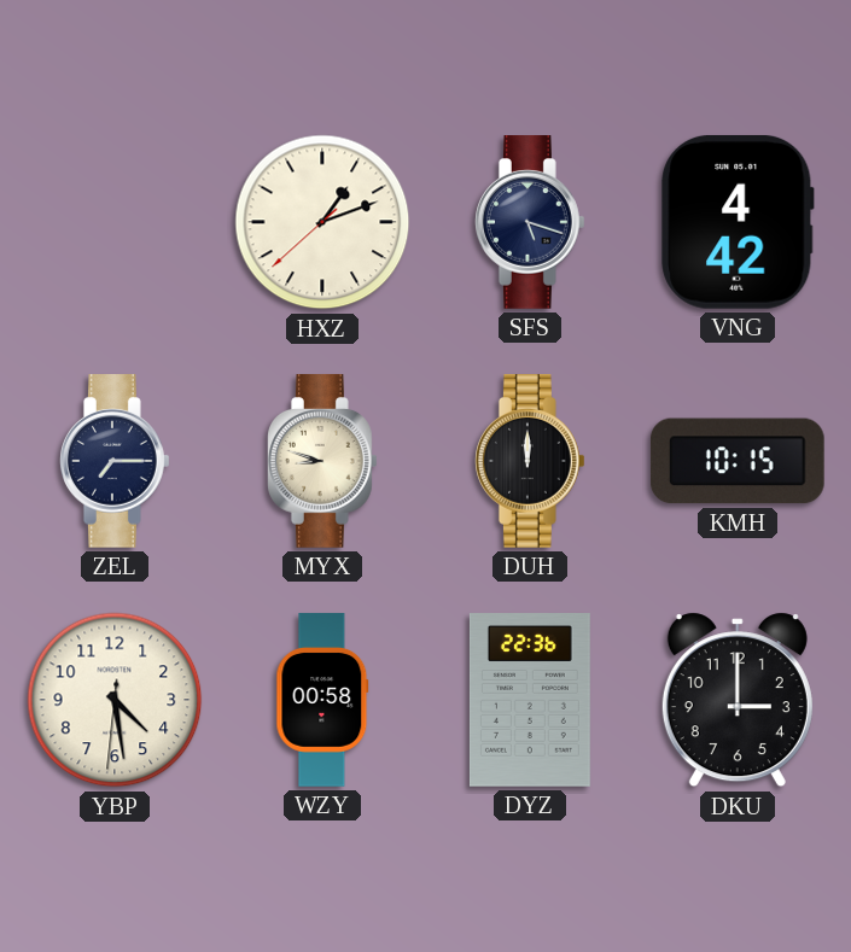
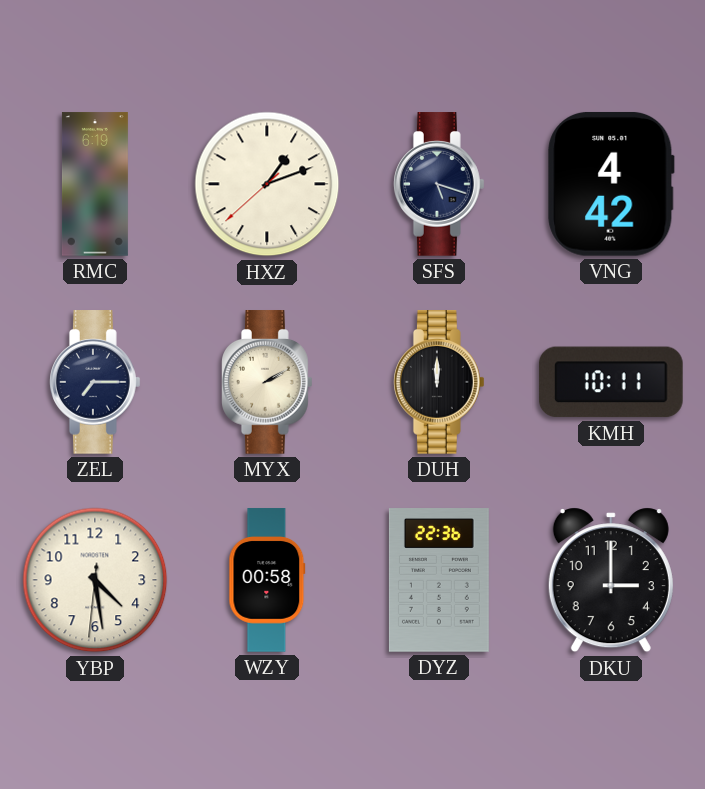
RMC: none -> 6:19
MYX: 8:48 -> 2:10
KMH: 10:15 -> 10:11
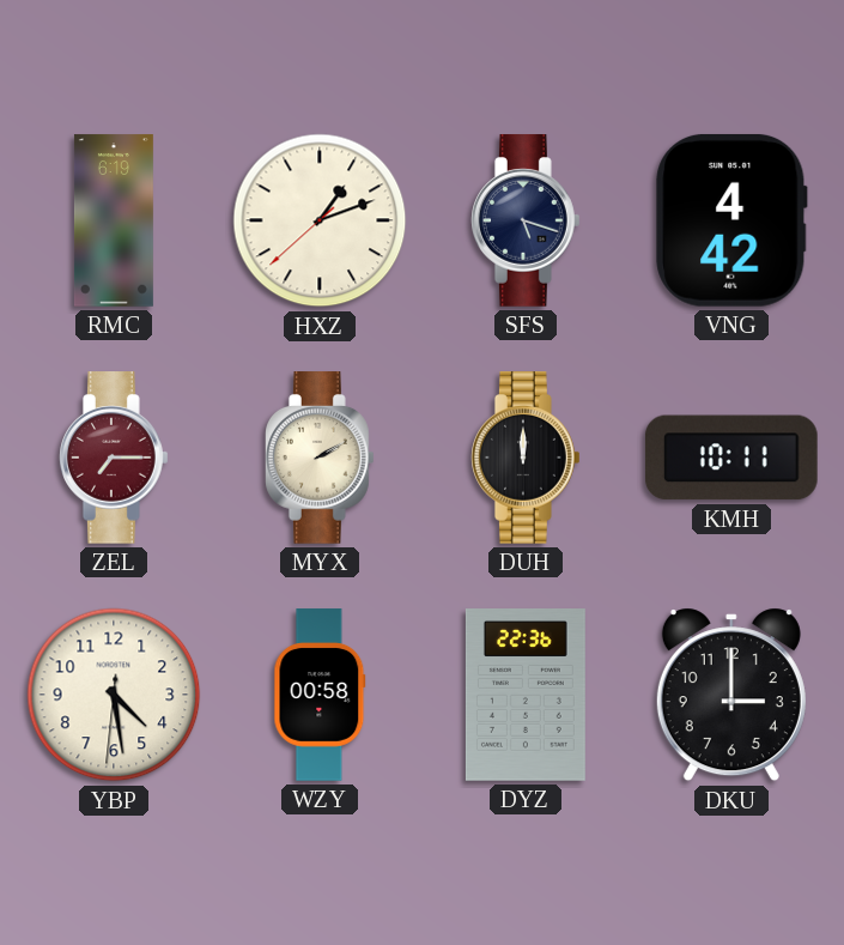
ZEL dial: navy -> burgundy
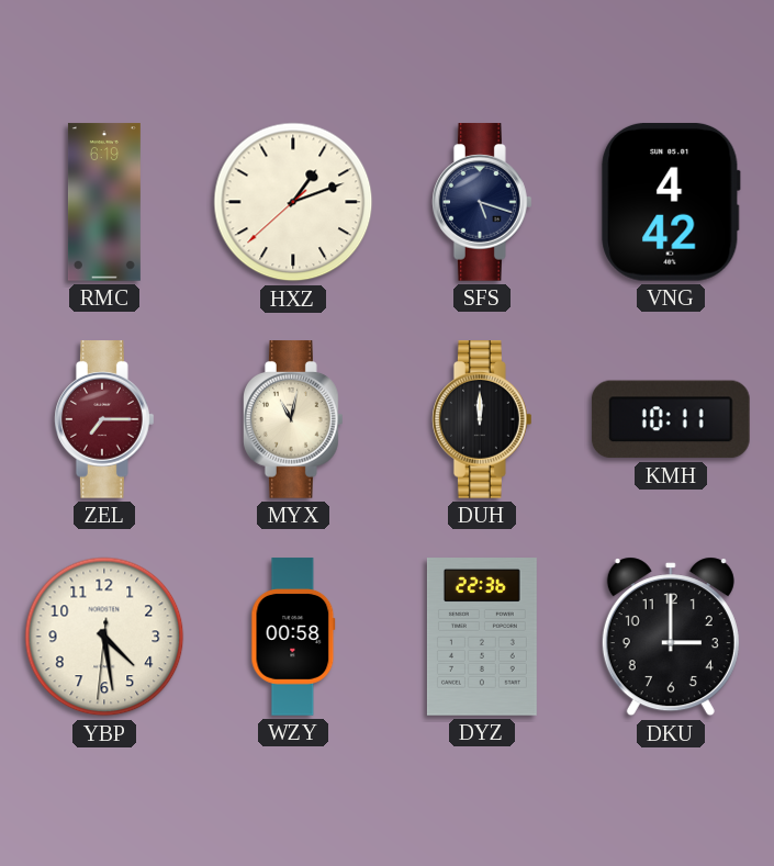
MYX: 2:10 -> 11:02
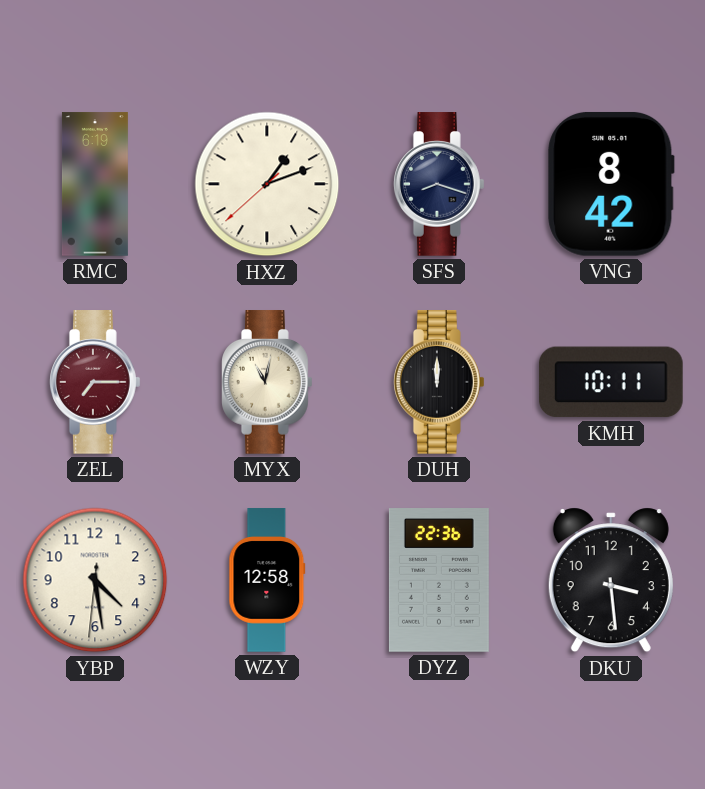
SFS: 5:18 -> 8:18
VNG: 4:42 -> 8:42
WZY: 00:58 -> 12:58
DKU: 3:00 -> 3:29
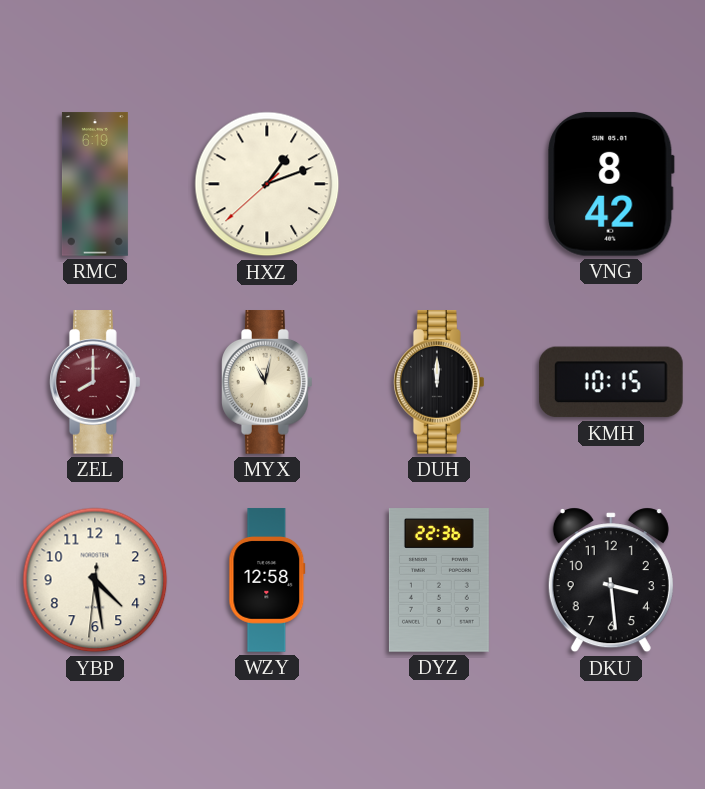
SFS: 8:18 -> none
ZEL: 7:15 -> 8:00
KMH: 10:11 -> 10:15
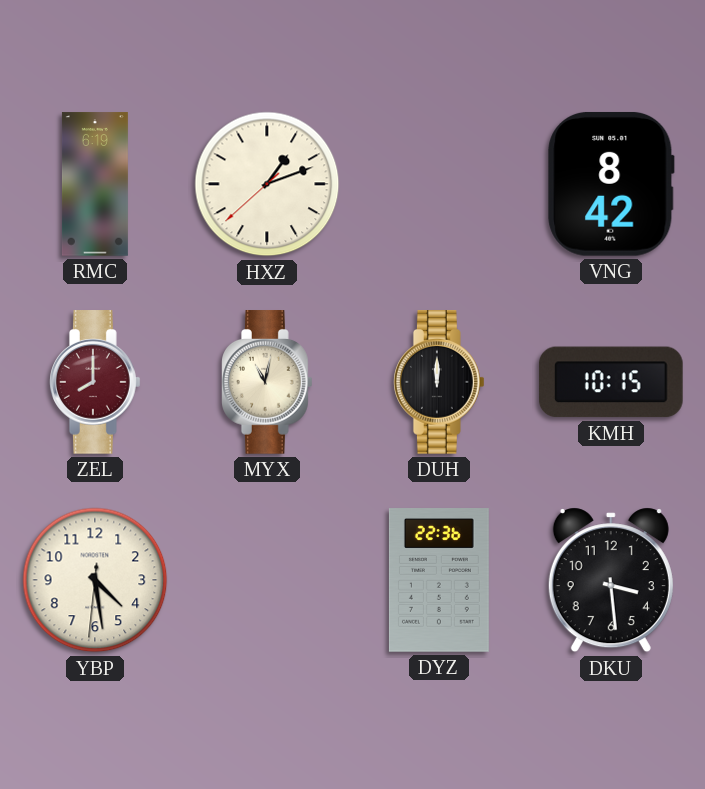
WZY: 12:58 -> none
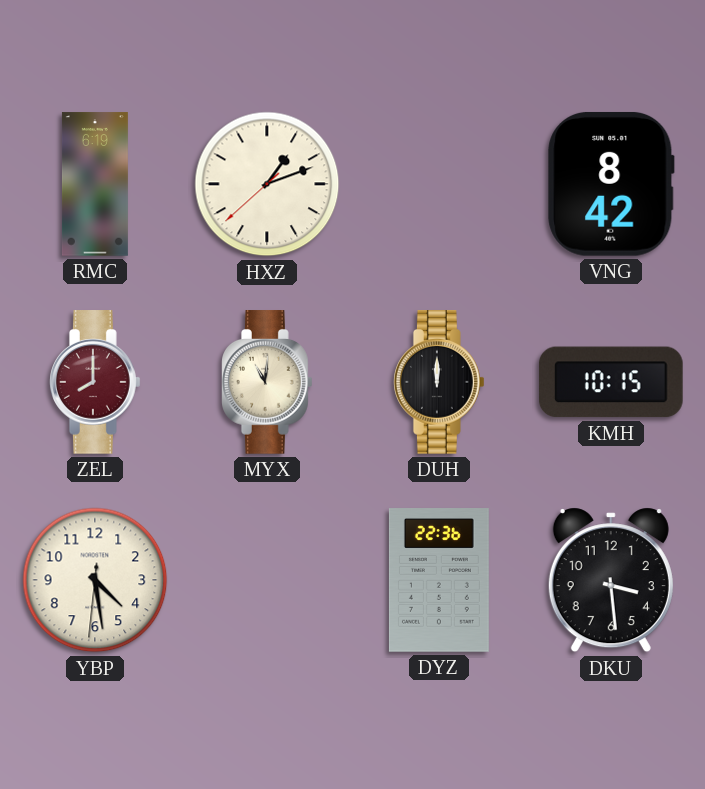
MYX: 11:02 -> 11:01
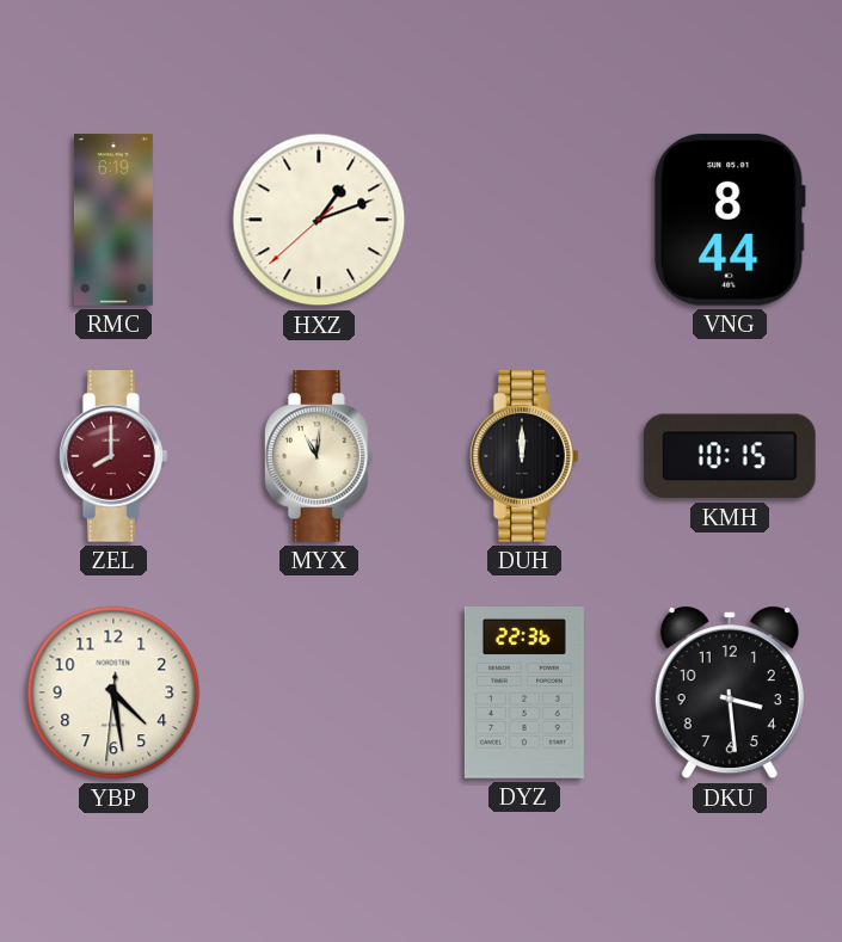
VNG: 8:42 -> 8:44
